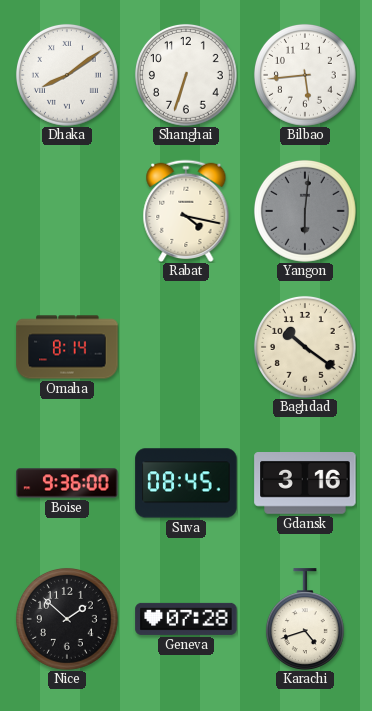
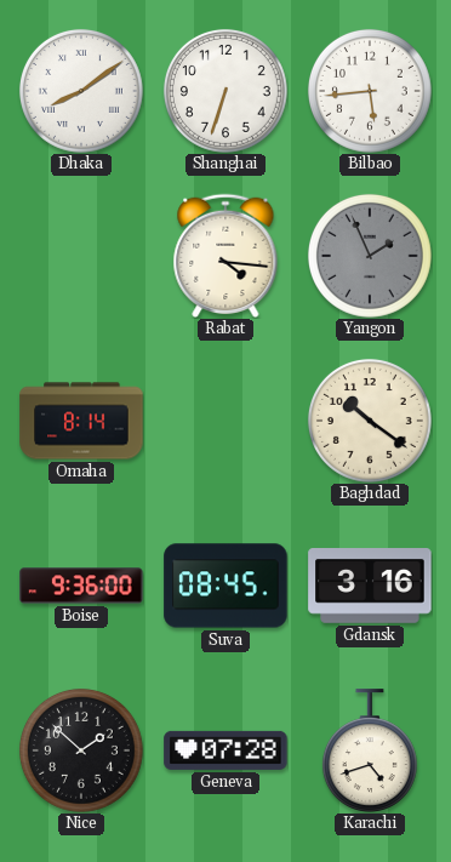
Rabat: 4:17 -> 4:16
Yangon: 6:01 -> 1:56
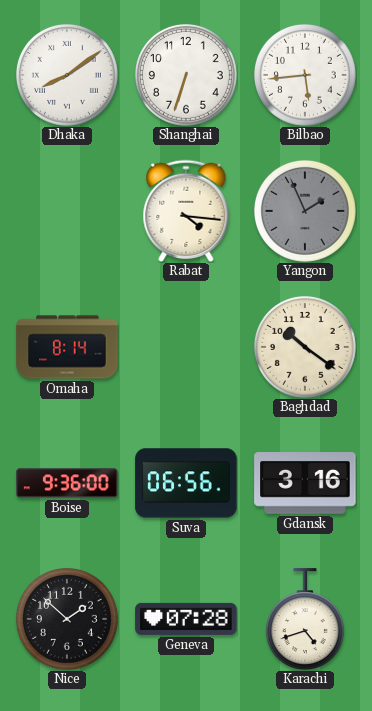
Suva: 08:45 -> 06:56
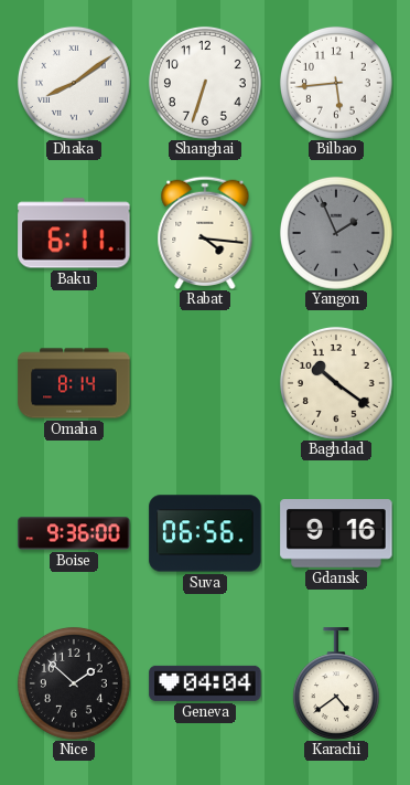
Baku: none -> 6:11
Gdansk: 3:16 -> 9:16
Geneva: 07:28 -> 04:04
Karachi: 4:42 -> 4:39
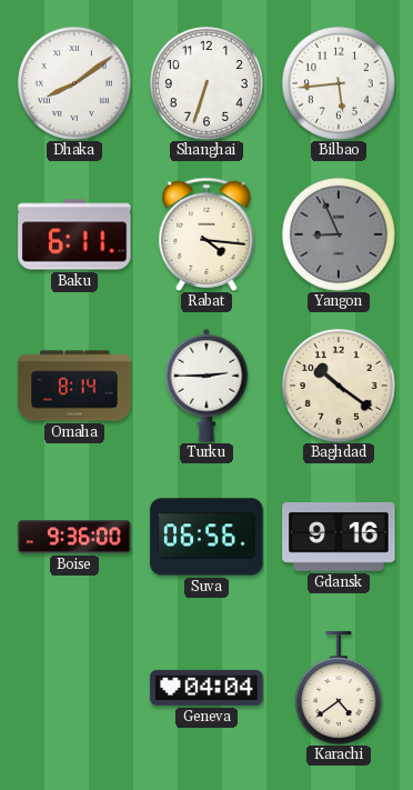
Yangon: 1:56 -> 8:56
Turku: none -> 2:45
Nice: 1:52 -> none
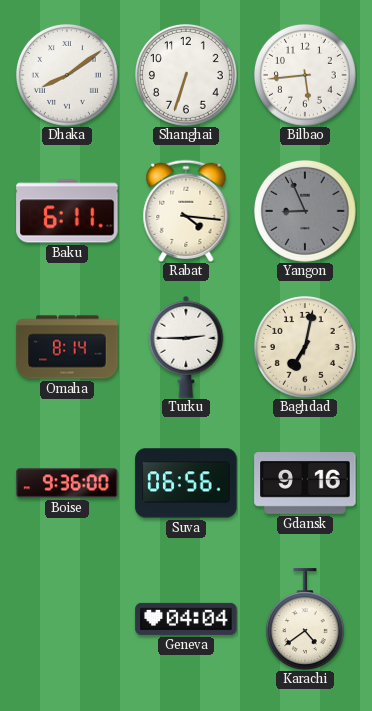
Baghdad: 10:21 -> 7:02
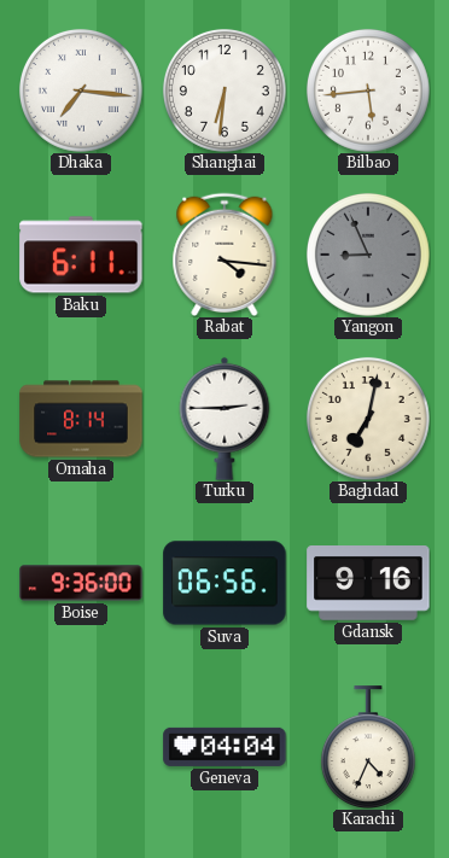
Dhaka: 8:09 -> 7:16
Shanghai: 6:33 -> 6:31
Karachi: 4:39 -> 4:34
